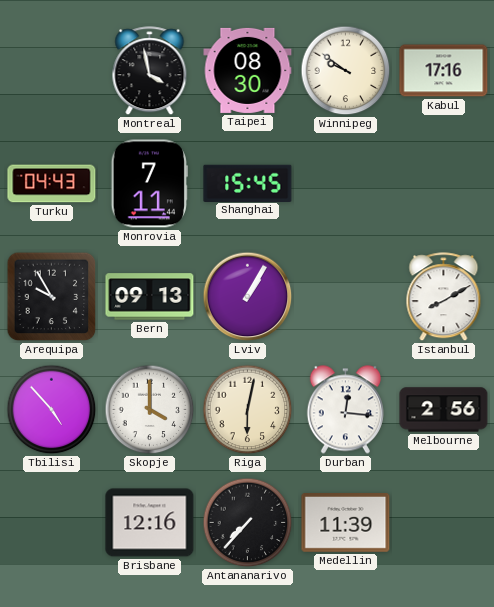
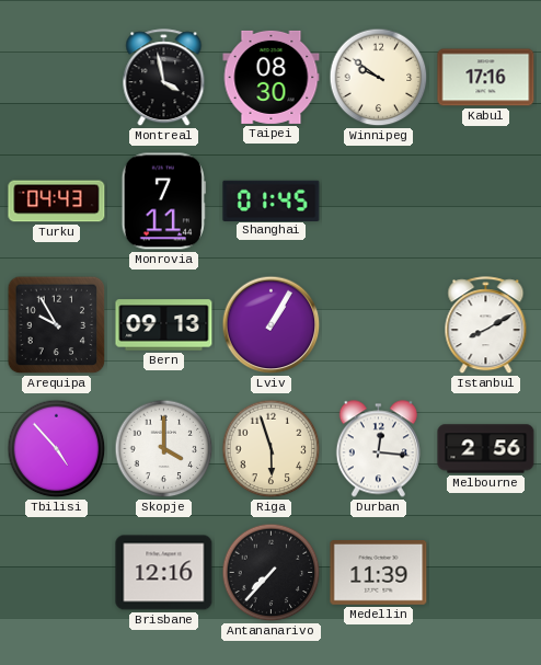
Shanghai: 15:45 -> 01:45
Riga: 6:02 -> 5:57
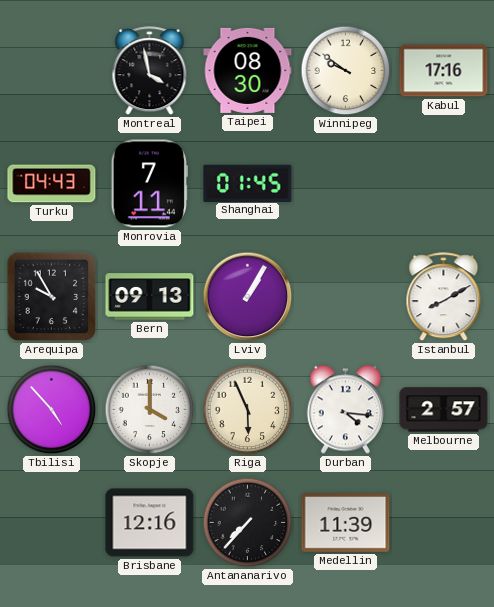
Riga: 5:57 -> 5:56
Durban: 12:16 -> 4:16
Melbourne: 2:56 -> 2:57
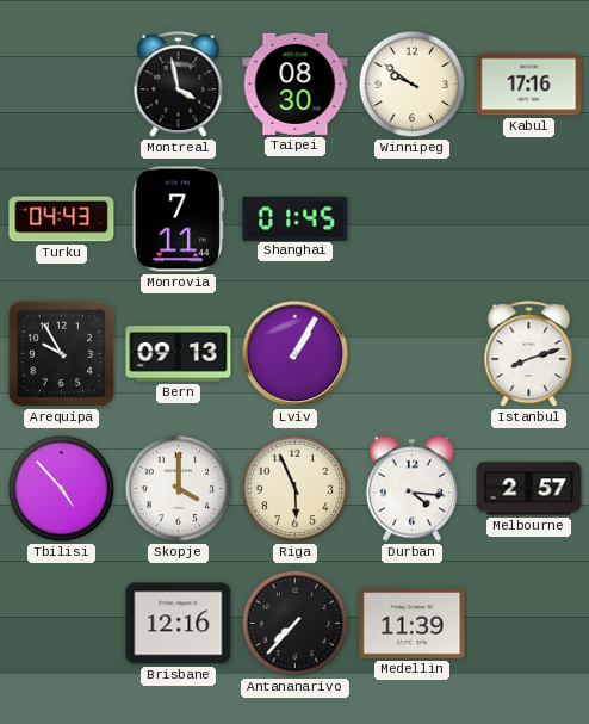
Istanbul: 8:10 -> 8:12
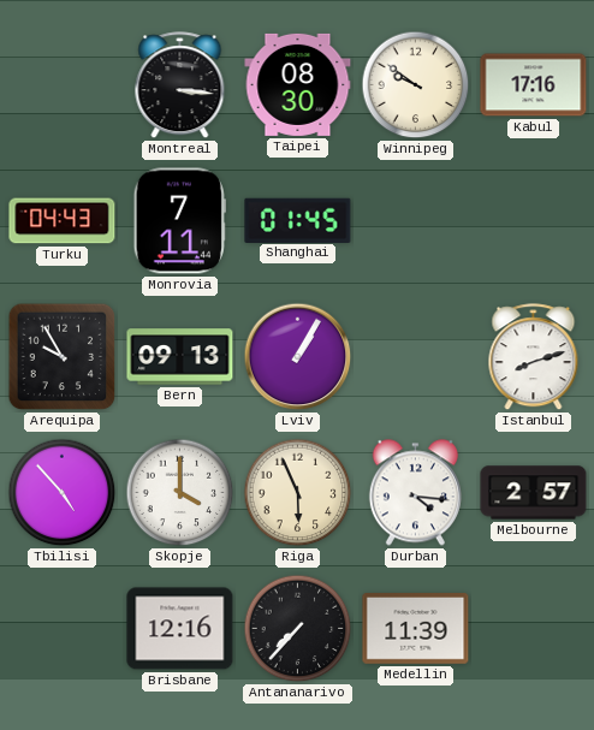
Montreal: 3:58 -> 3:16
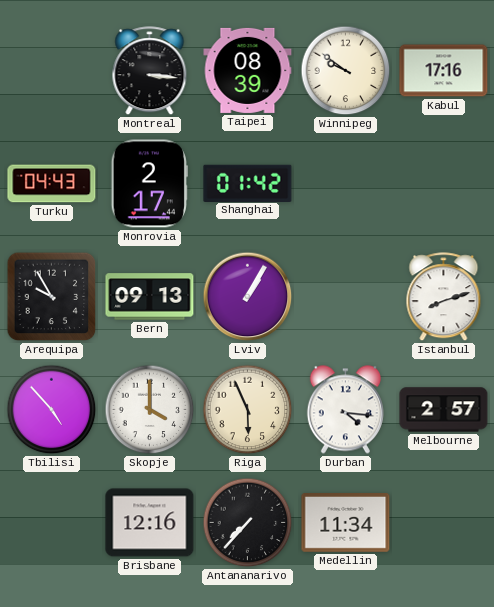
Taipei: 08:30 -> 08:39
Monrovia: 7:11 -> 2:17
Shanghai: 01:45 -> 01:42
Medellin: 11:39 -> 11:34
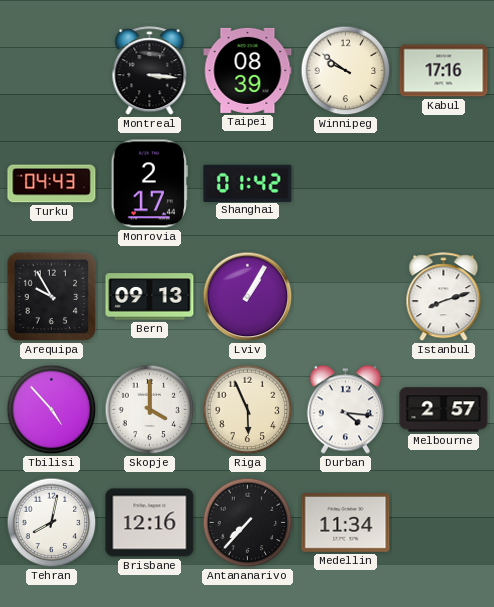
Tehran: none -> 8:02
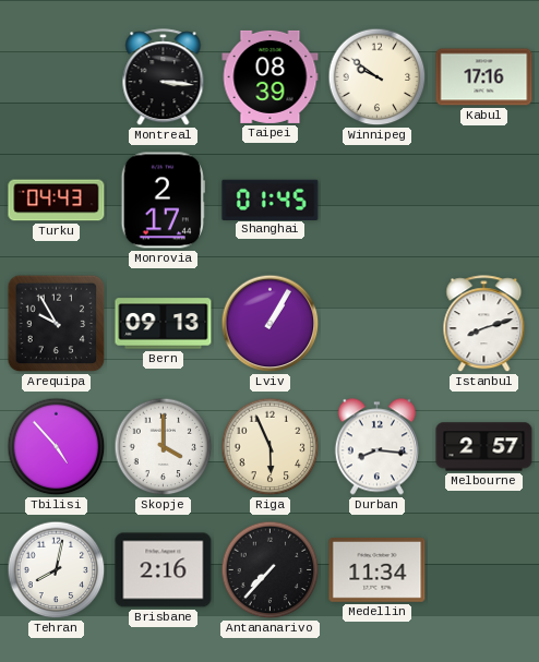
Shanghai: 01:42 -> 01:45
Durban: 4:16 -> 8:16
Brisbane: 12:16 -> 2:16
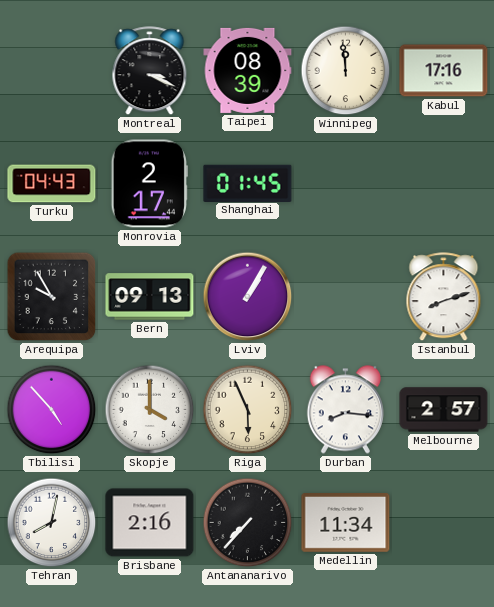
Montreal: 3:16 -> 3:19
Winnipeg: 9:51 -> 11:59
